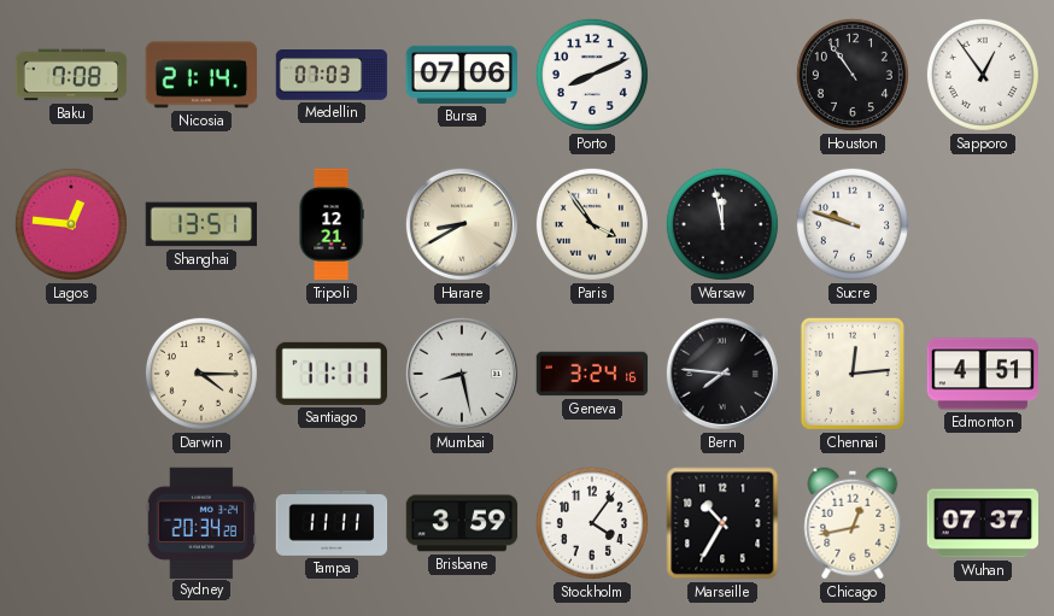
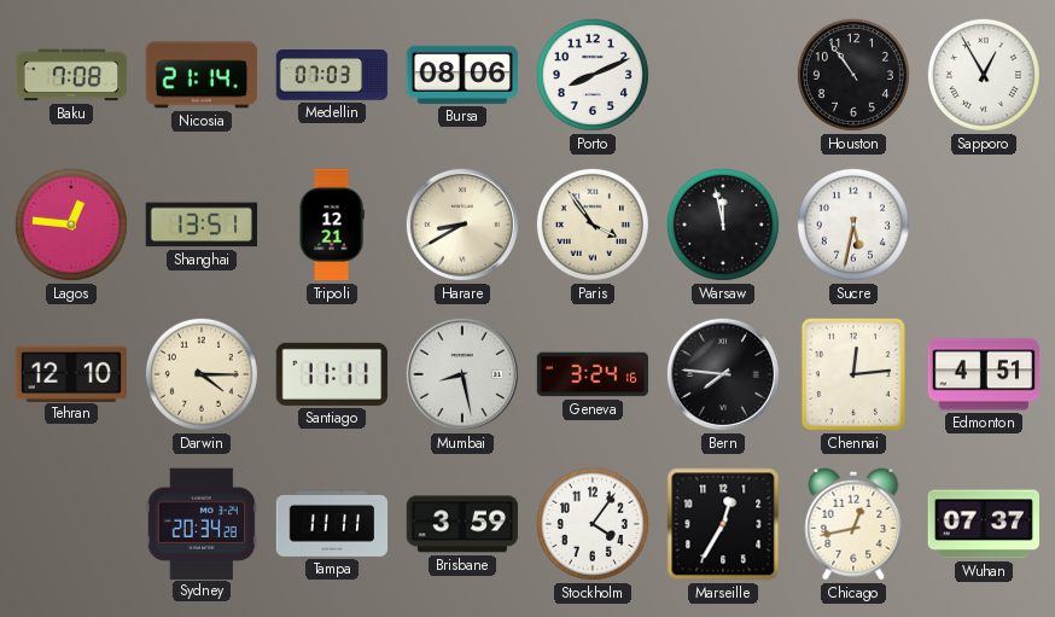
Bursa: 07:06 -> 08:06
Sapporo: 12:54 -> 12:55
Sucre: 9:48 -> 5:32
Tehran: none -> 12:10
Marseille: 10:35 -> 12:35
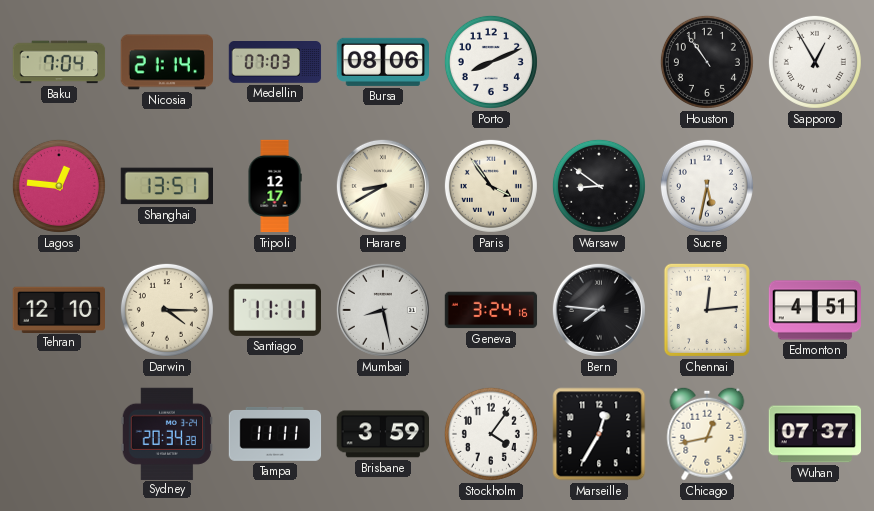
Baku: 7:08 -> 7:04
Tripoli: 12:21 -> 12:17
Warsaw: 11:58 -> 8:51
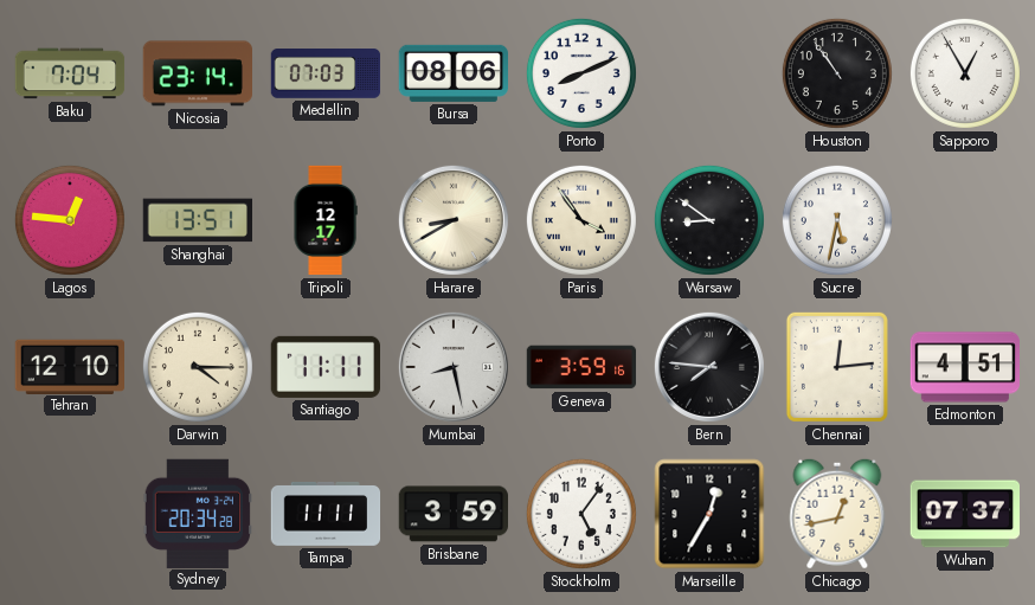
Nicosia: 21:14 -> 23:14
Geneva: 3:24 -> 3:59
Stockholm: 4:06 -> 5:06
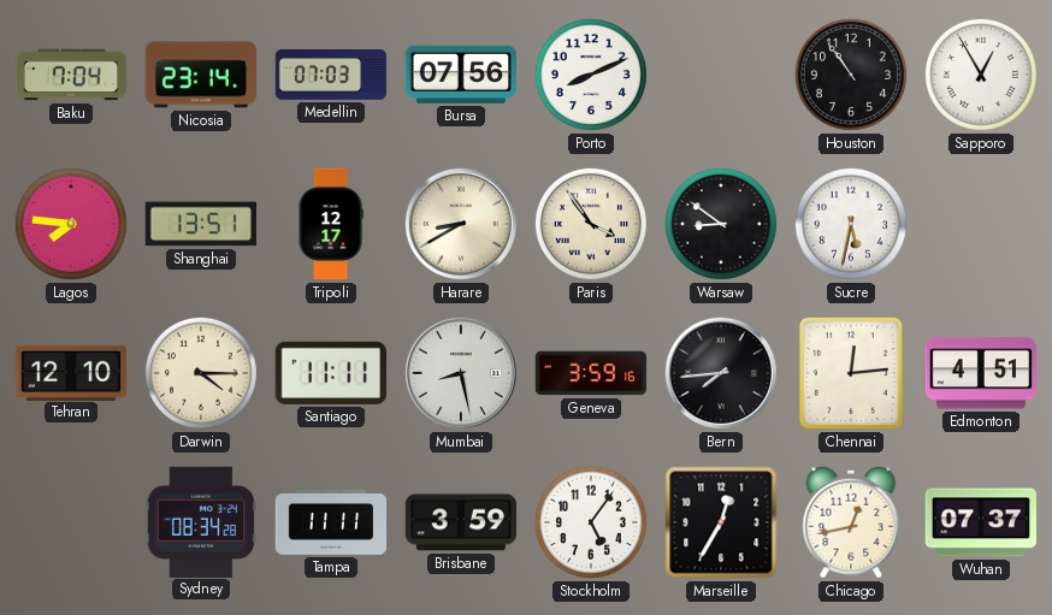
Bursa: 08:06 -> 07:56
Lagos: 12:46 -> 7:46
Bern: 7:46 -> 7:44
Sydney: 20:34 -> 08:34
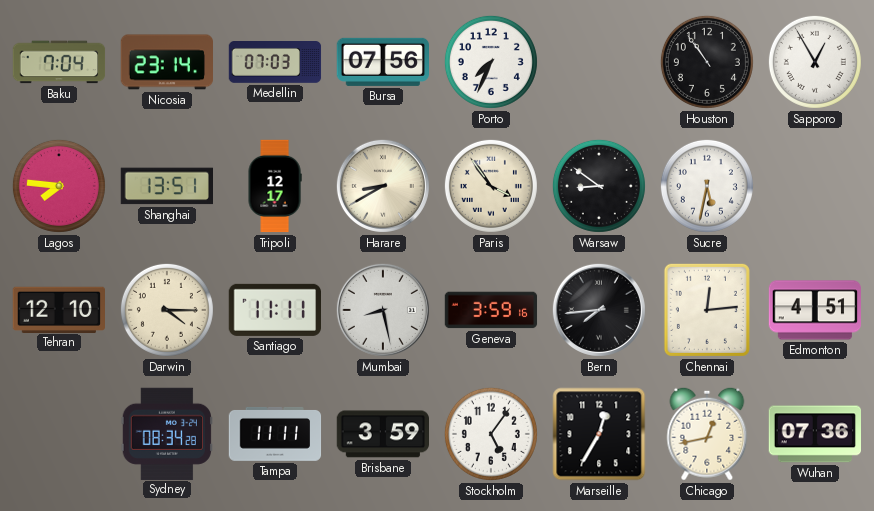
Porto: 8:11 -> 7:34
Wuhan: 07:37 -> 07:36
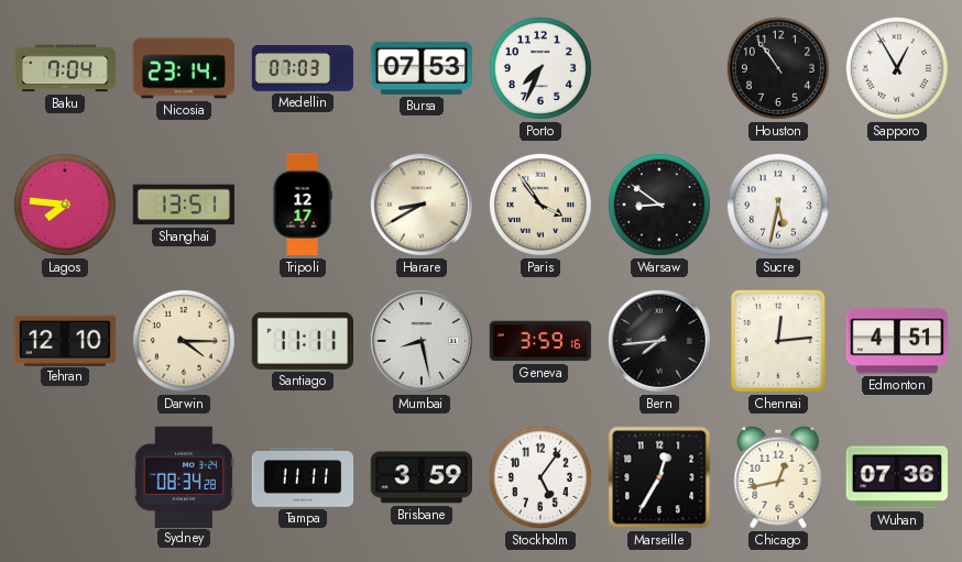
Bursa: 07:56 -> 07:53
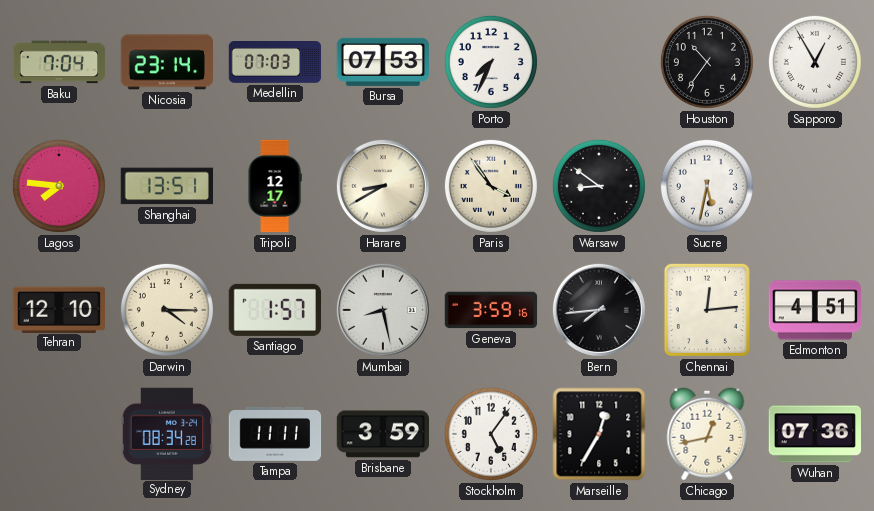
Houston: 10:54 -> 10:36
Santiago: 11:11 -> 1:57
